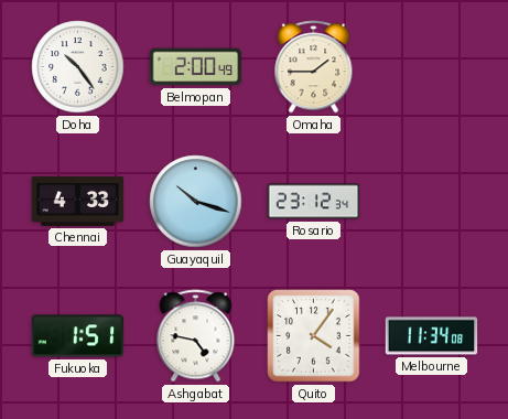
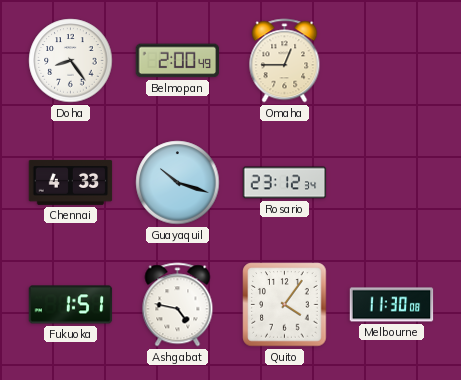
Doha: 10:24 -> 8:24
Omaha: 1:45 -> 12:45
Melbourne: 11:34 -> 11:30
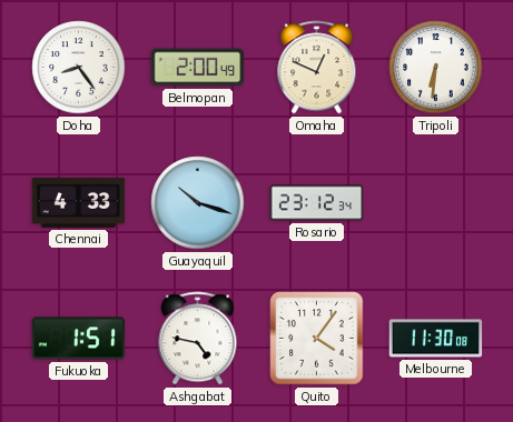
Omaha: 12:45 -> 12:49
Tripoli: none -> 6:31
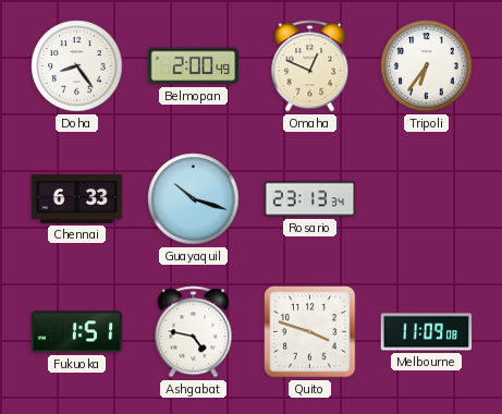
Tripoli: 6:31 -> 6:36
Chennai: 4:33 -> 6:33
Rosario: 23:12 -> 23:13
Quito: 4:06 -> 3:48
Melbourne: 11:30 -> 11:09
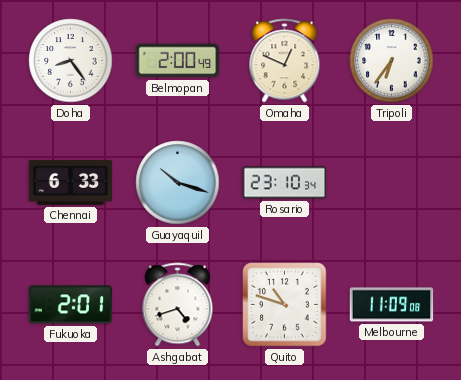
Rosario: 23:13 -> 23:10
Fukuoka: 1:51 -> 2:01
Ashgabat: 4:47 -> 4:42
Quito: 3:48 -> 10:48
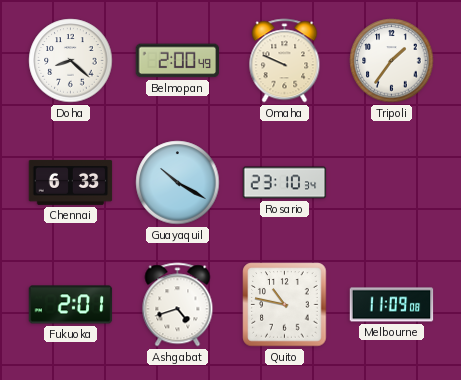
Doha: 8:24 -> 8:22
Omaha: 12:49 -> 9:49
Tripoli: 6:36 -> 1:36
Guayaquil: 10:18 -> 10:20
Quito: 10:48 -> 10:47
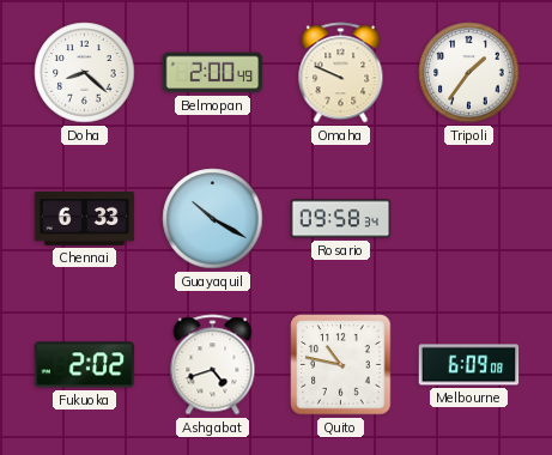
Rosario: 23:10 -> 09:58
Fukuoka: 2:01 -> 2:02
Melbourne: 11:09 -> 6:09
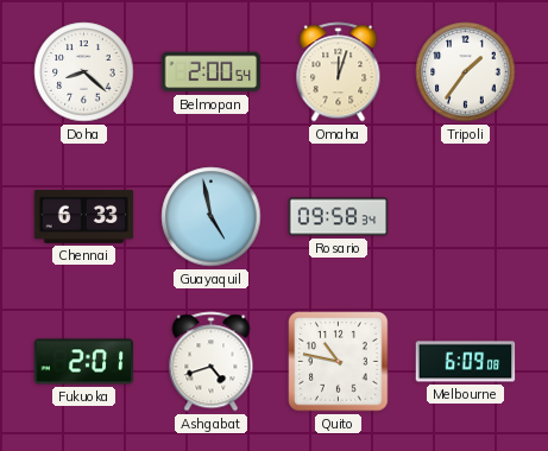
Belmopan: 2:00:49 -> 2:00:54
Omaha: 9:49 -> 12:03
Guayaquil: 10:20 -> 4:58
Fukuoka: 2:02 -> 2:01
